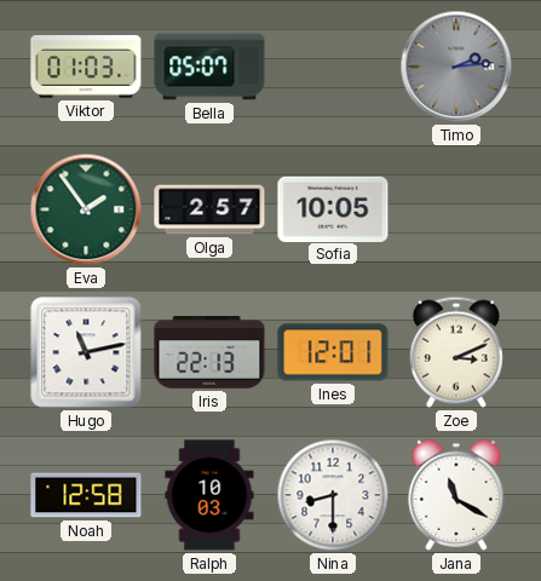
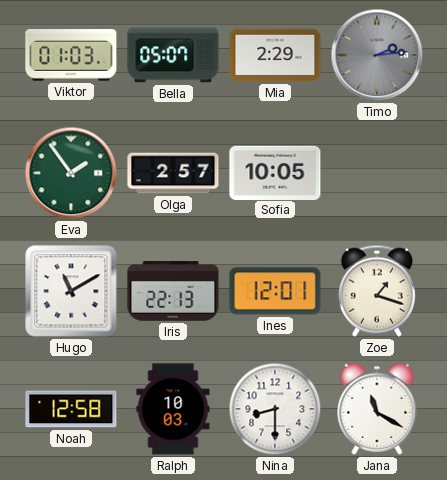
Mia: none -> 2:29
Hugo: 11:13 -> 11:10
Zoe: 3:11 -> 1:18
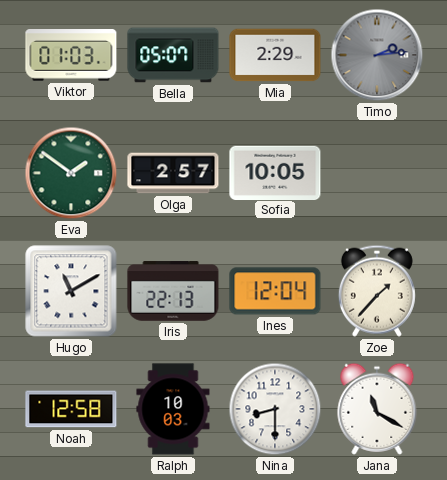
Eva: 1:54 -> 1:51
Ines: 12:01 -> 12:04
Zoe: 1:18 -> 1:37
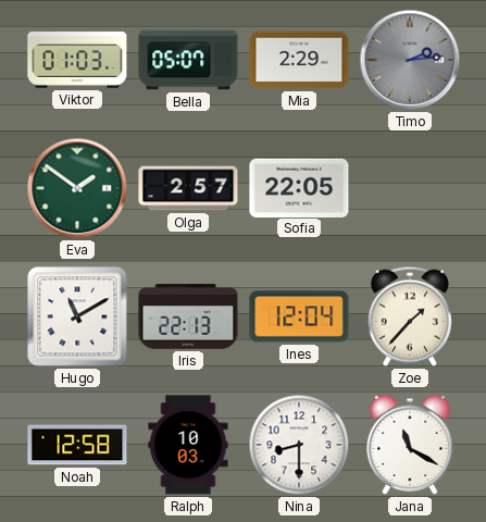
Sofia: 10:05 -> 22:05
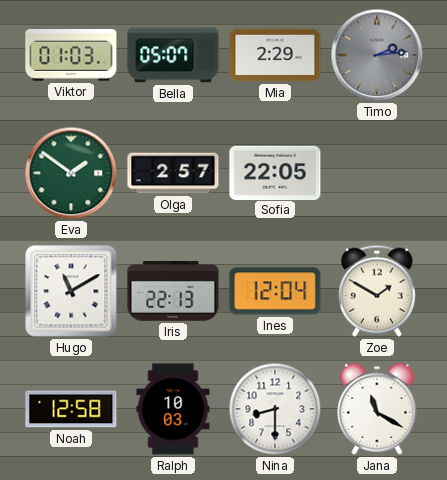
Zoe: 1:37 -> 1:50
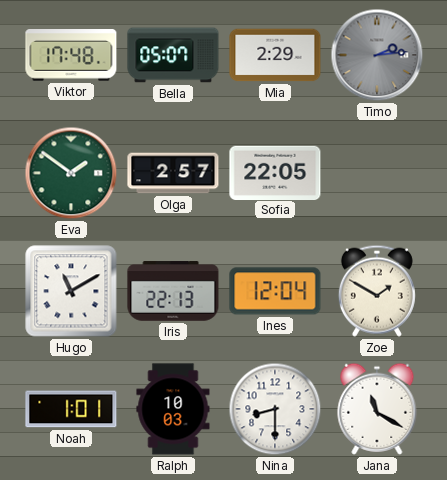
Viktor: 01:03 -> 17:48
Noah: 12:58 -> 1:01
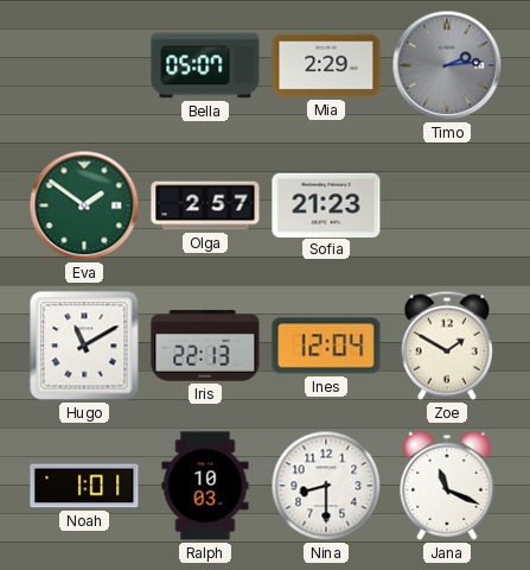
Viktor: 17:48 -> none
Sofia: 22:05 -> 21:23
Jana: 11:20 -> 11:19
